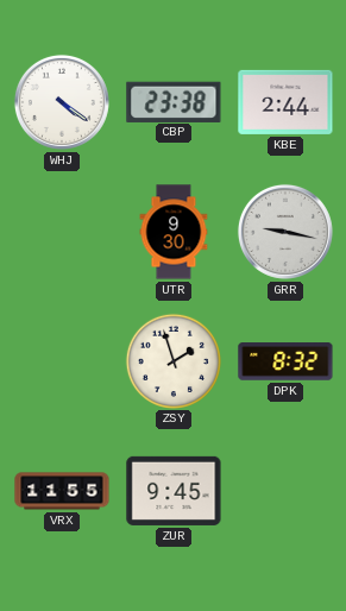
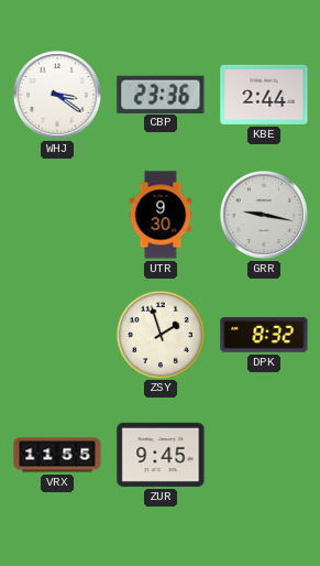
WHJ: 4:21 -> 3:21
CBP: 23:38 -> 23:36
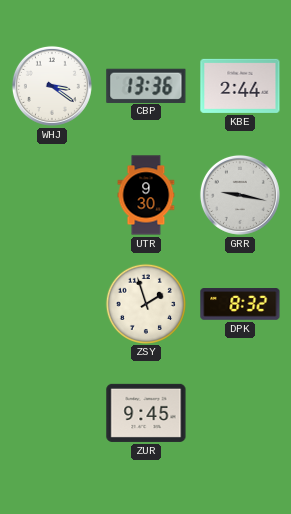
CBP: 23:36 -> 13:36
VRX: 11:55 -> none
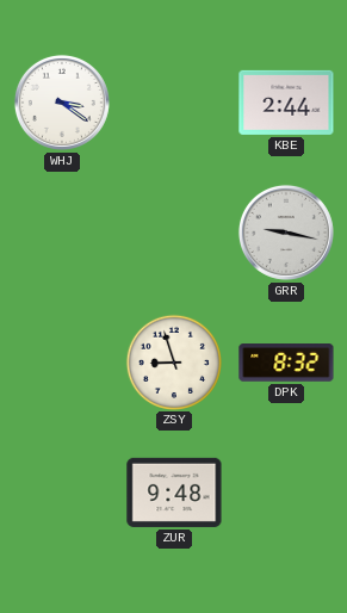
CBP: 13:36 -> none
UTR: 9:30 -> none
ZSY: 1:57 -> 8:57
ZUR: 9:45 -> 9:48
